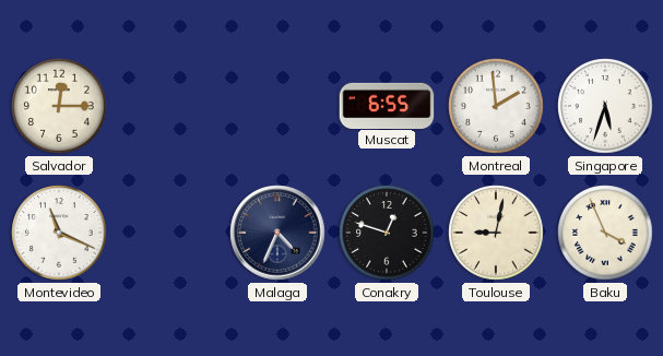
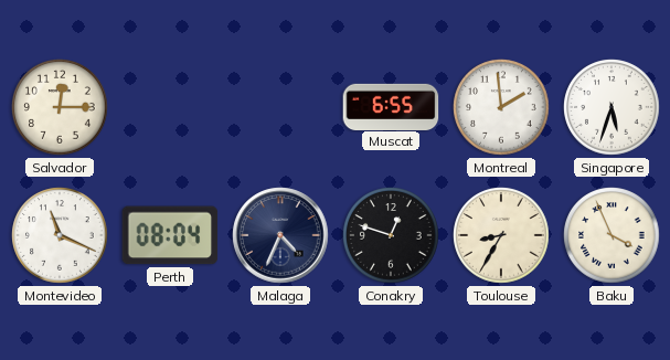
Perth: none -> 08:04
Toulouse: 9:02 -> 8:35
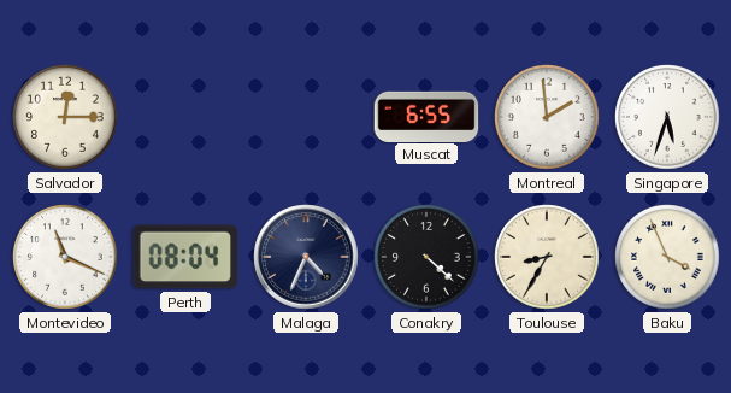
Conakry: 12:48 -> 4:22
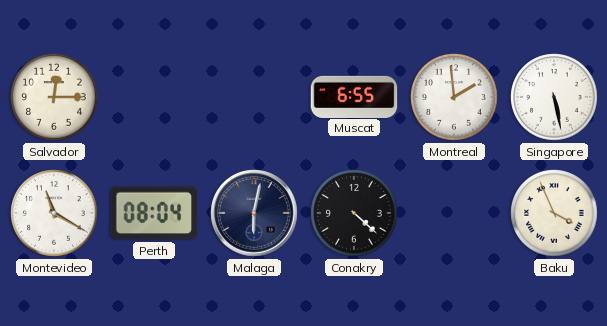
Singapore: 5:33 -> 5:28
Montevideo: 11:19 -> 11:20
Malaga: 4:34 -> 6:02
Toulouse: 8:35 -> none
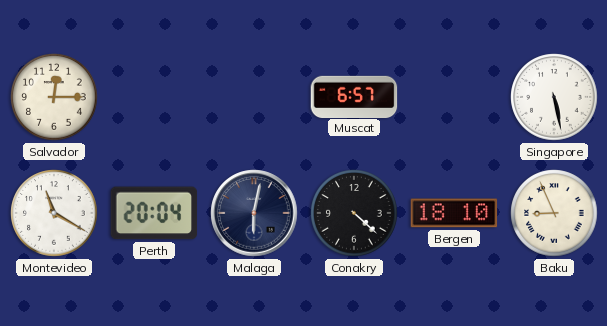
Muscat: 6:55 -> 6:57
Montreal: 1:59 -> none
Perth: 08:04 -> 20:04
Bergen: none -> 18:10
Baku: 3:56 -> 8:56
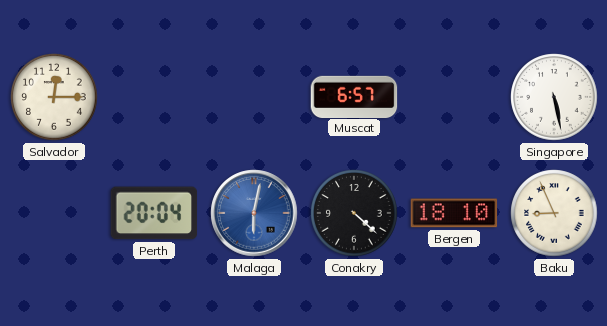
Montevideo: 11:20 -> none
Malaga dial: navy -> blue
